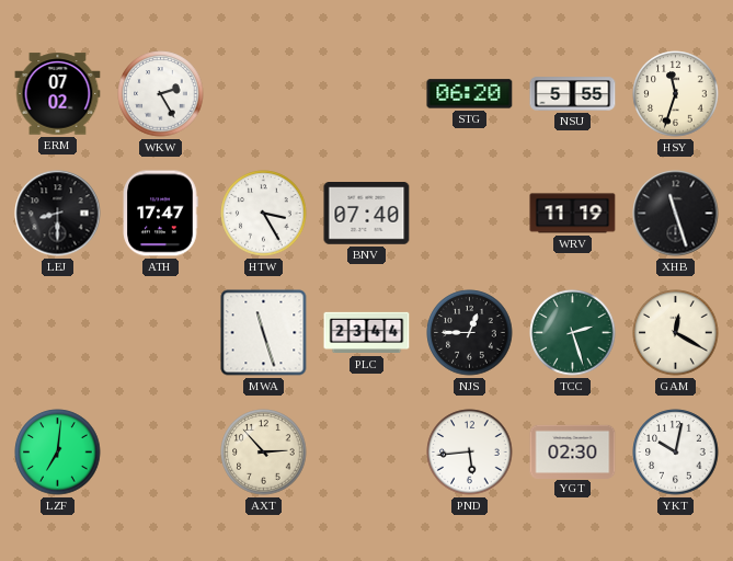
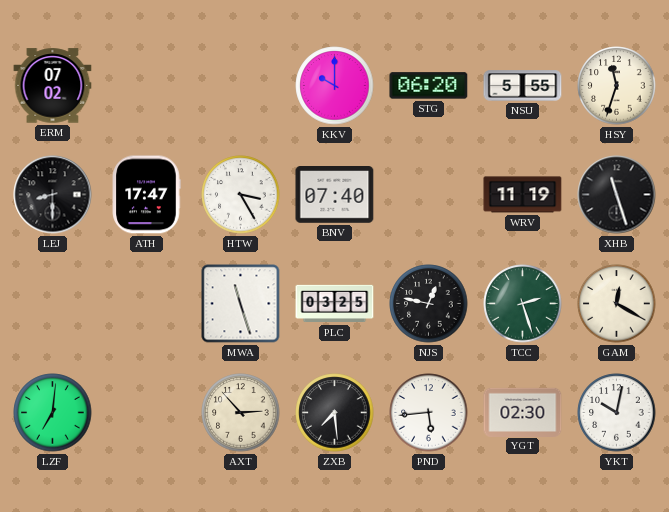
WKW: 2:25 -> none
KKV: none -> 10:00
PLC: 23:44 -> 03:25
NJS: 12:45 -> 12:47
ZXB: none -> 7:29
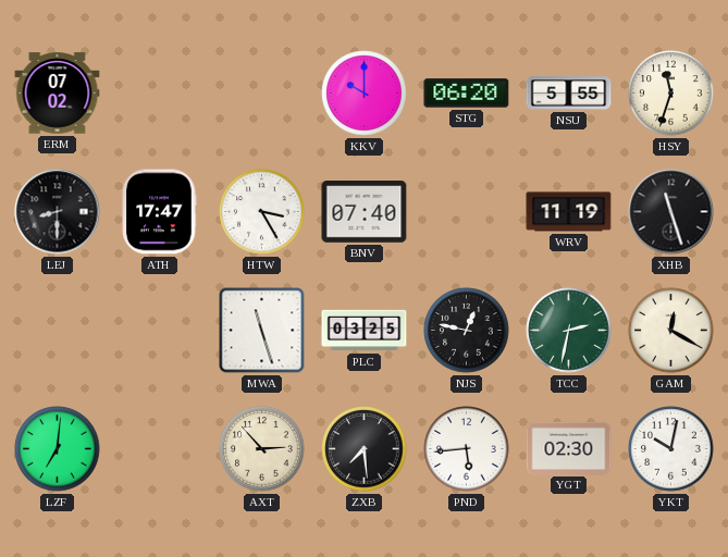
TCC: 2:27 -> 2:32
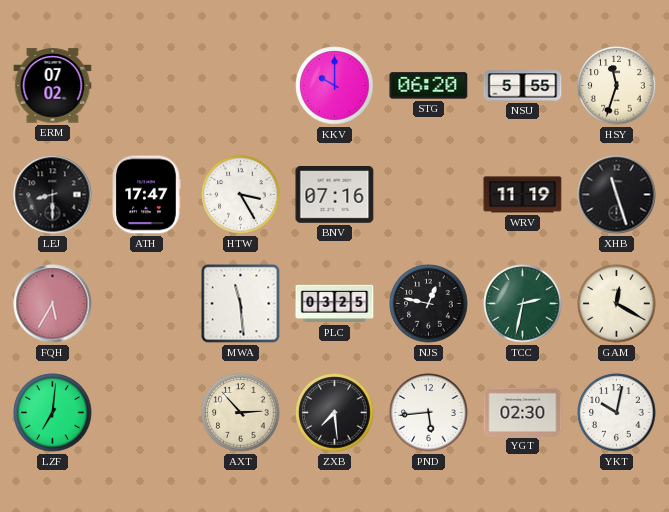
BNV: 07:40 -> 07:16
FQH: none -> 5:35
MWA: 11:27 -> 11:29
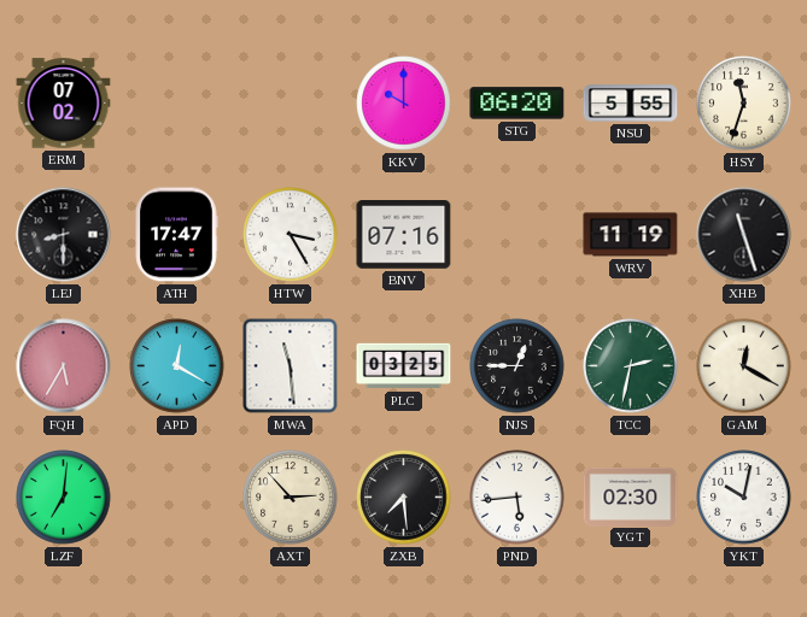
APD: none -> 12:20
NJS: 12:47 -> 12:45
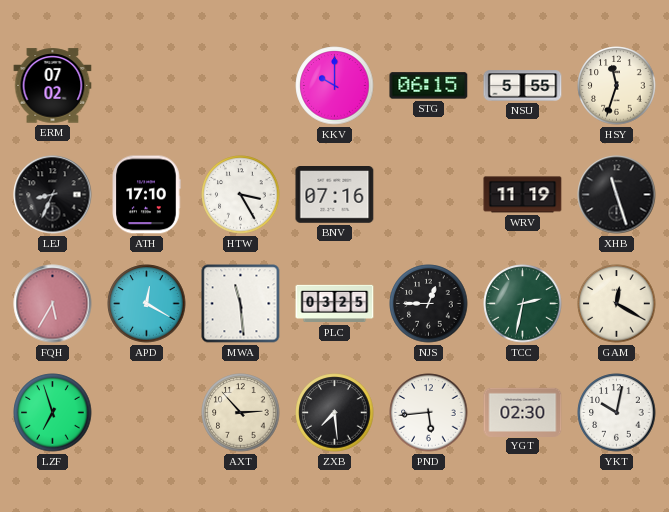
STG: 06:20 -> 06:15
LEJ: 8:30 -> 8:34
ATH: 17:47 -> 17:10
LZF: 7:01 -> 6:57
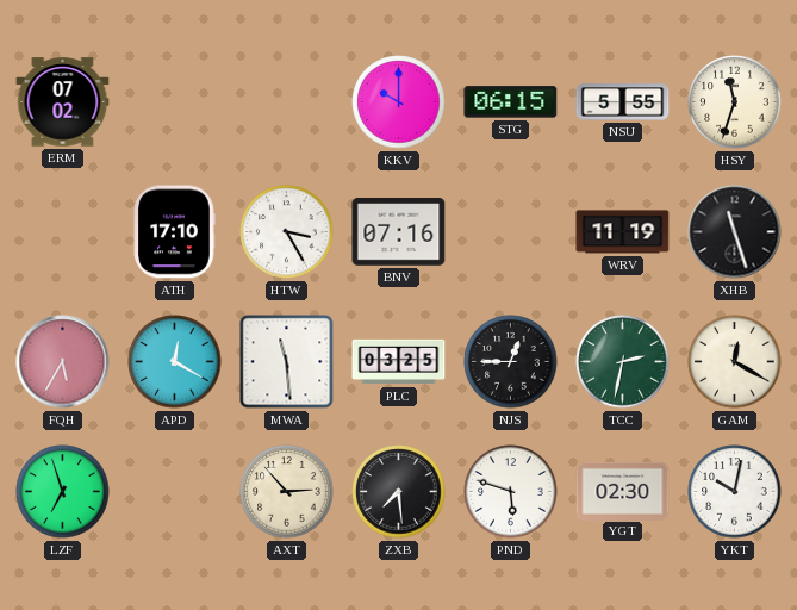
LEJ: 8:34 -> none
PND: 5:44 -> 5:48
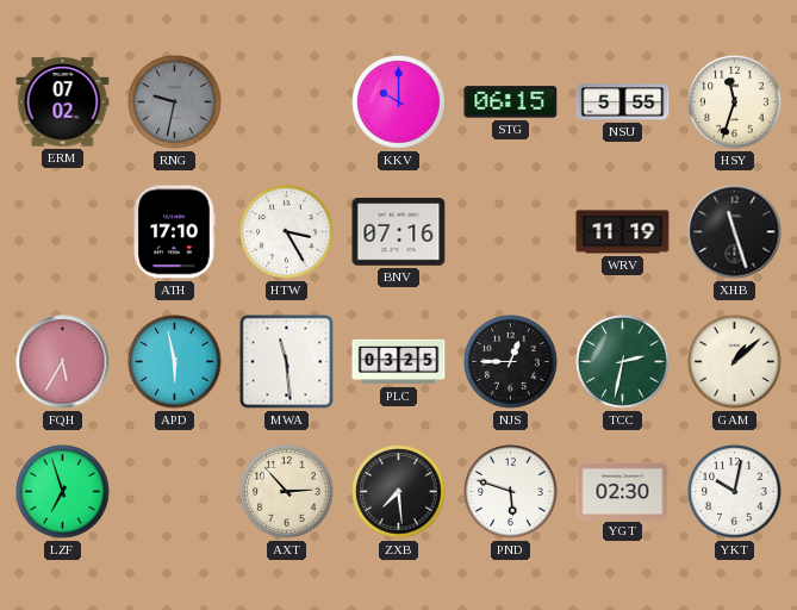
RNG: none -> 9:32
APD: 12:20 -> 5:58
GAM: 12:20 -> 1:08
